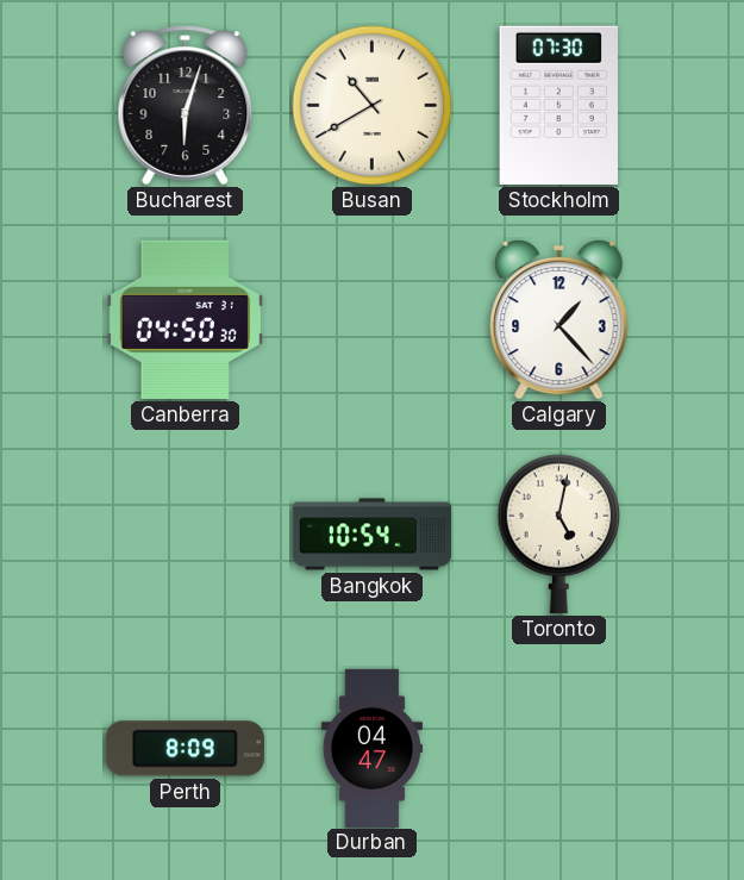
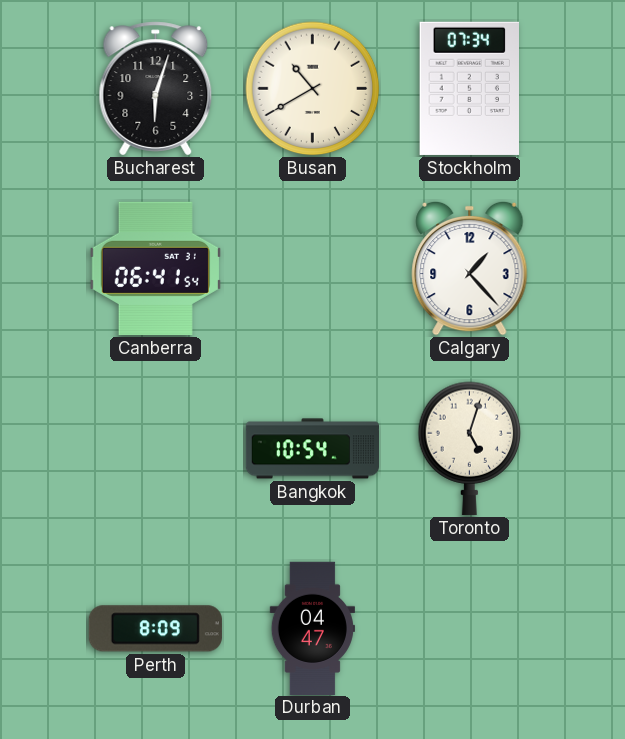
Stockholm: 07:30 -> 07:34
Canberra: 04:50 -> 06:41
Toronto: 5:02 -> 5:03
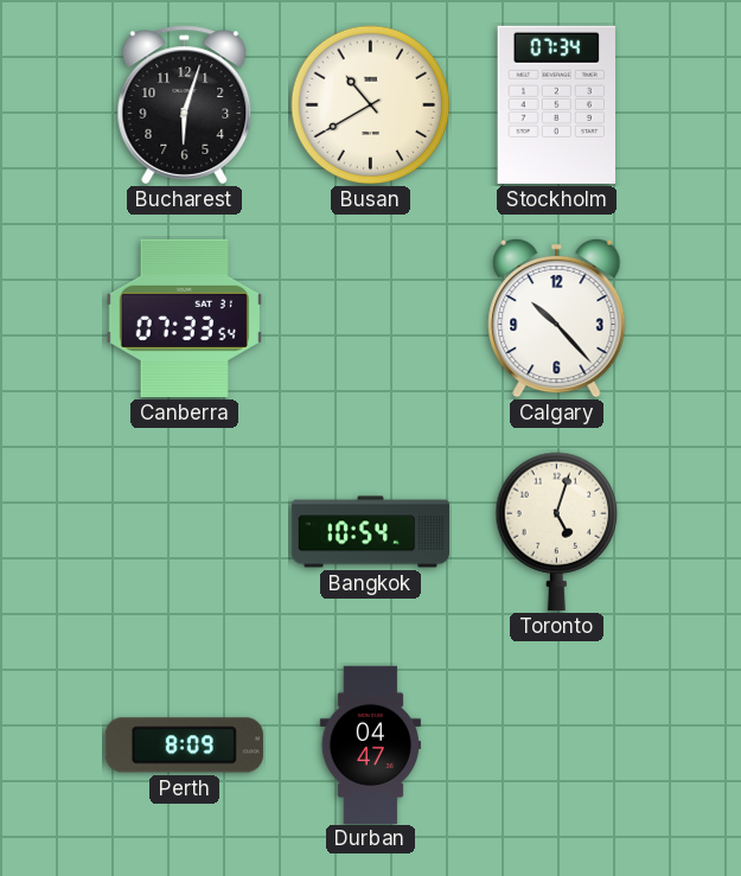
Canberra: 06:41 -> 07:33
Calgary: 1:23 -> 10:23
